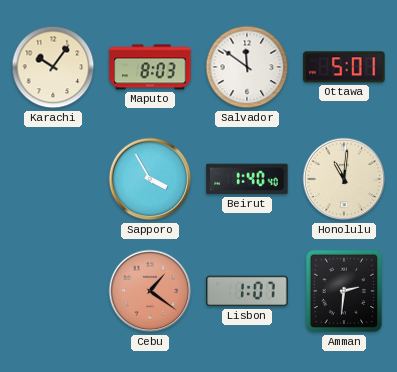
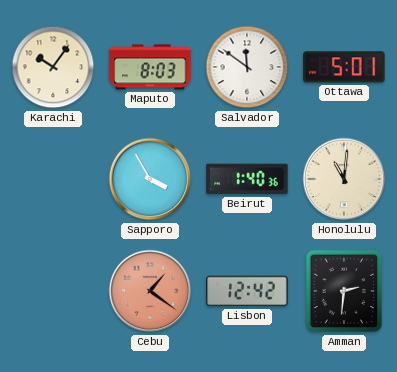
Beirut: 1:40:40 -> 1:40:36
Lisbon: 1:07 -> 12:42
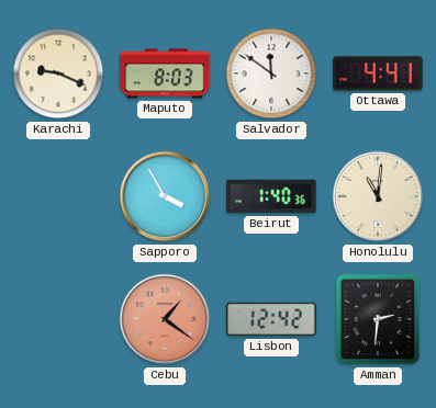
Karachi: 10:06 -> 9:19
Ottawa: 5:01 -> 4:41
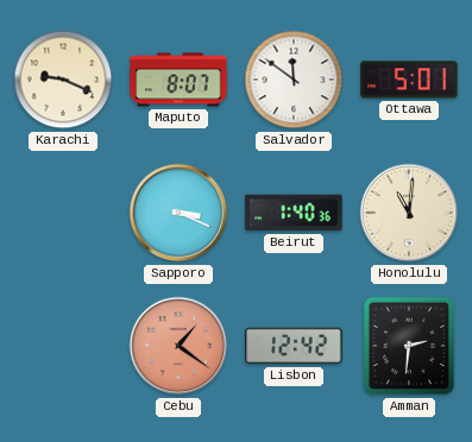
Maputo: 8:03 -> 8:07
Ottawa: 4:41 -> 5:01
Sapporo: 3:55 -> 3:19
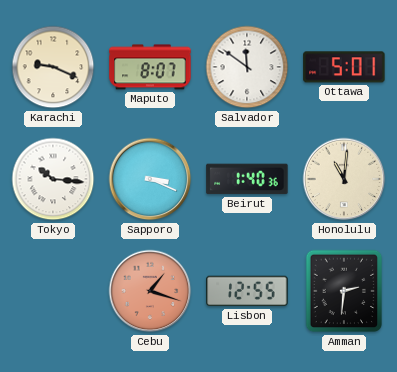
Tokyo: none -> 10:16
Cebu: 1:21 -> 1:18
Lisbon: 12:42 -> 12:55
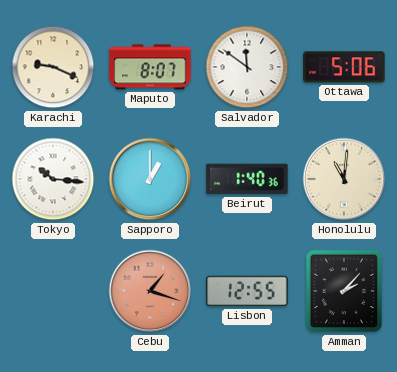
Ottawa: 5:01 -> 5:06
Sapporo: 3:19 -> 1:00
Amman: 2:31 -> 2:07
